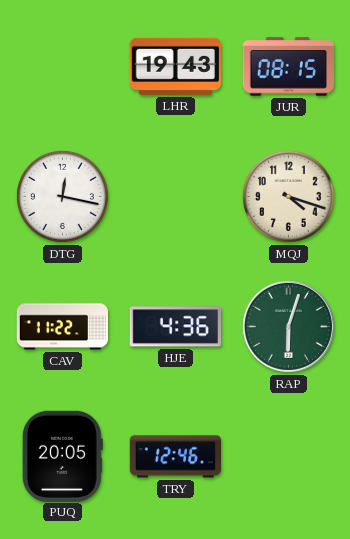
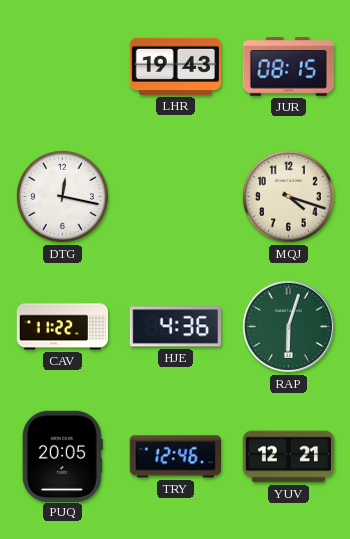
YUV: none -> 12:21
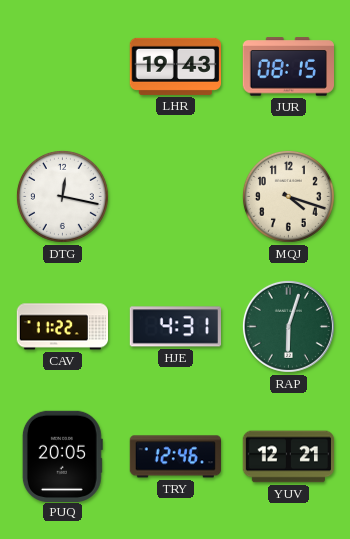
HJE: 4:36 -> 4:31
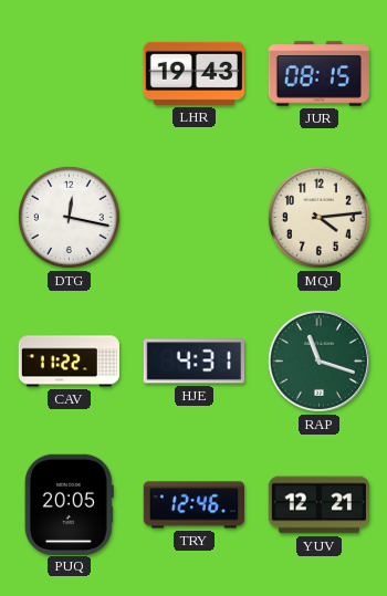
MQJ: 4:18 -> 4:14
RAP: 6:03 -> 11:18
